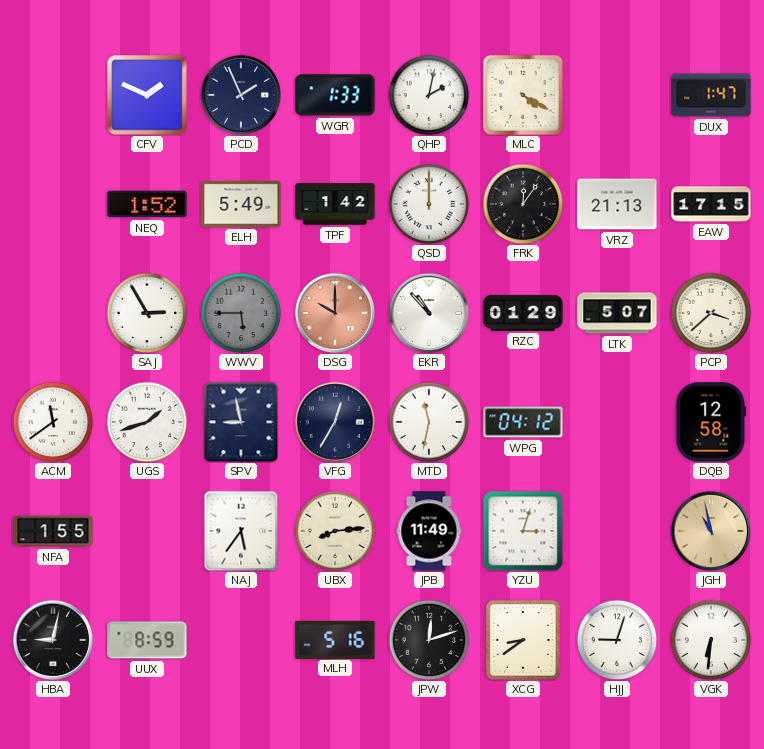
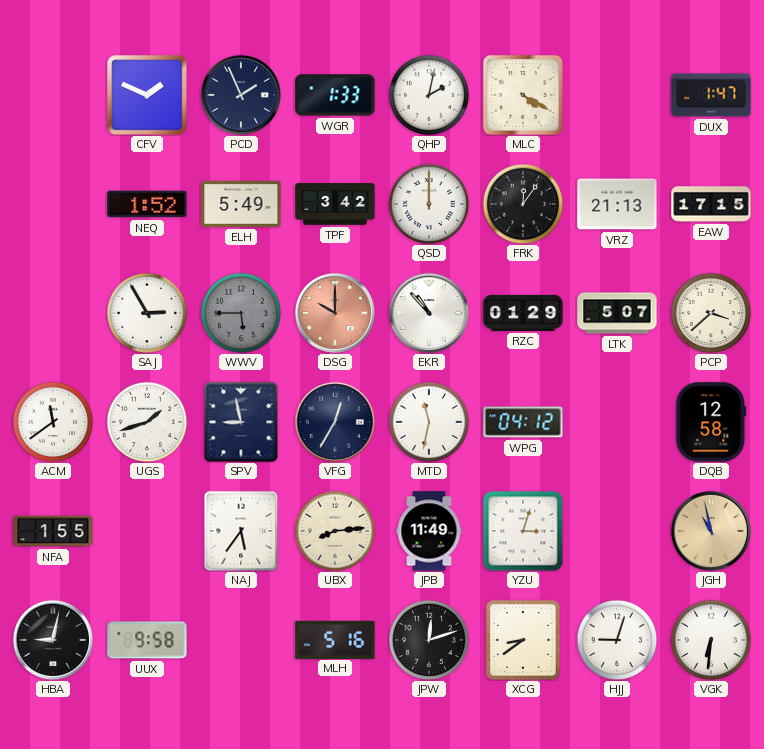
TPF: 1:42 -> 3:42
UUX: 8:59 -> 9:58
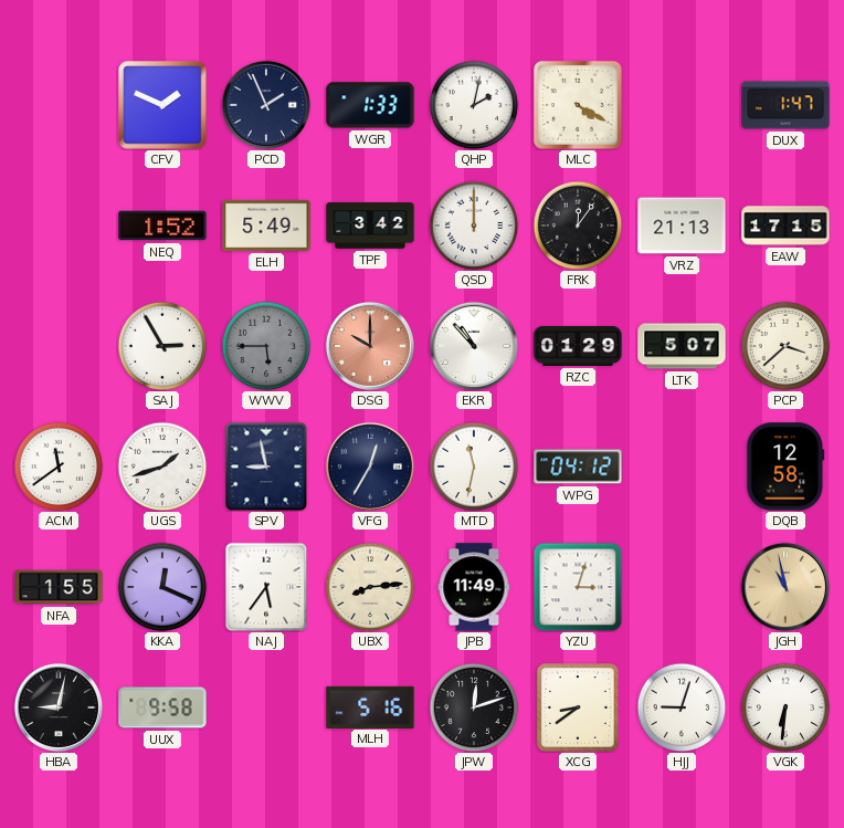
KKA: none -> 12:19
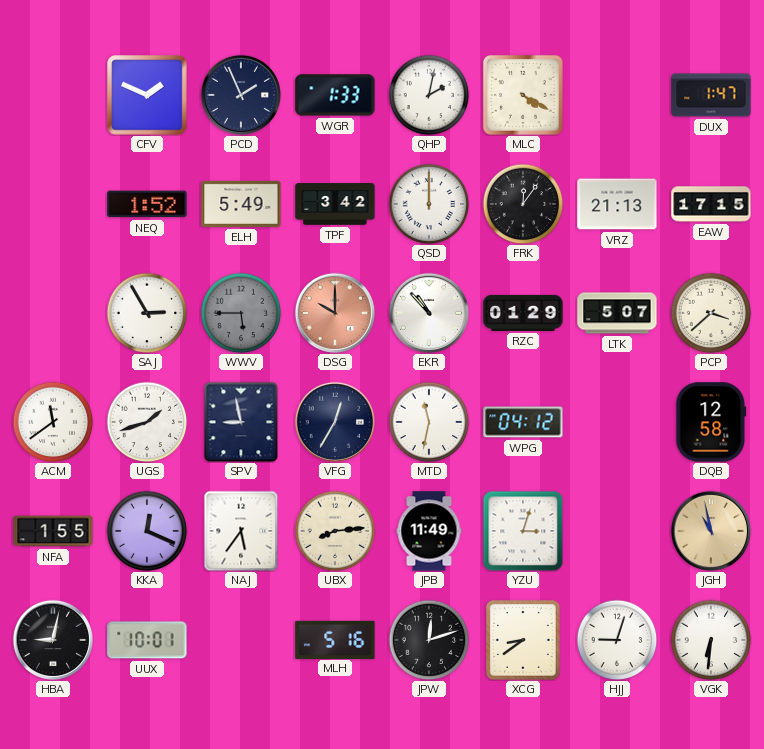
UUX: 9:58 -> 10:01
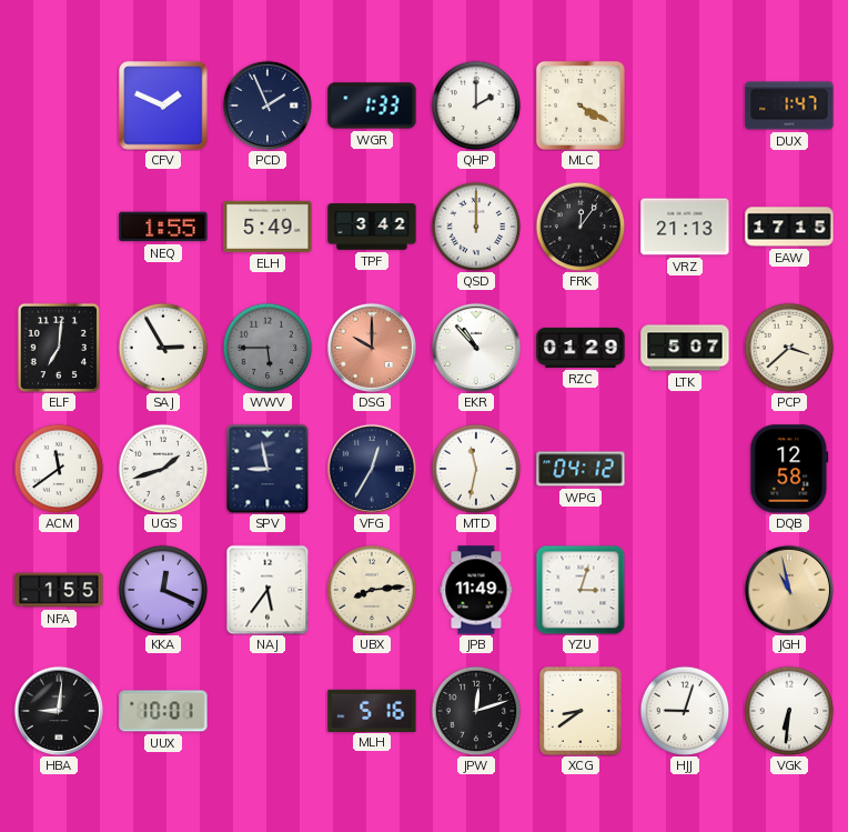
QHP: 2:02 -> 2:00
NEQ: 1:52 -> 1:55
ELF: none -> 7:01
HBA: 9:02 -> 9:01
